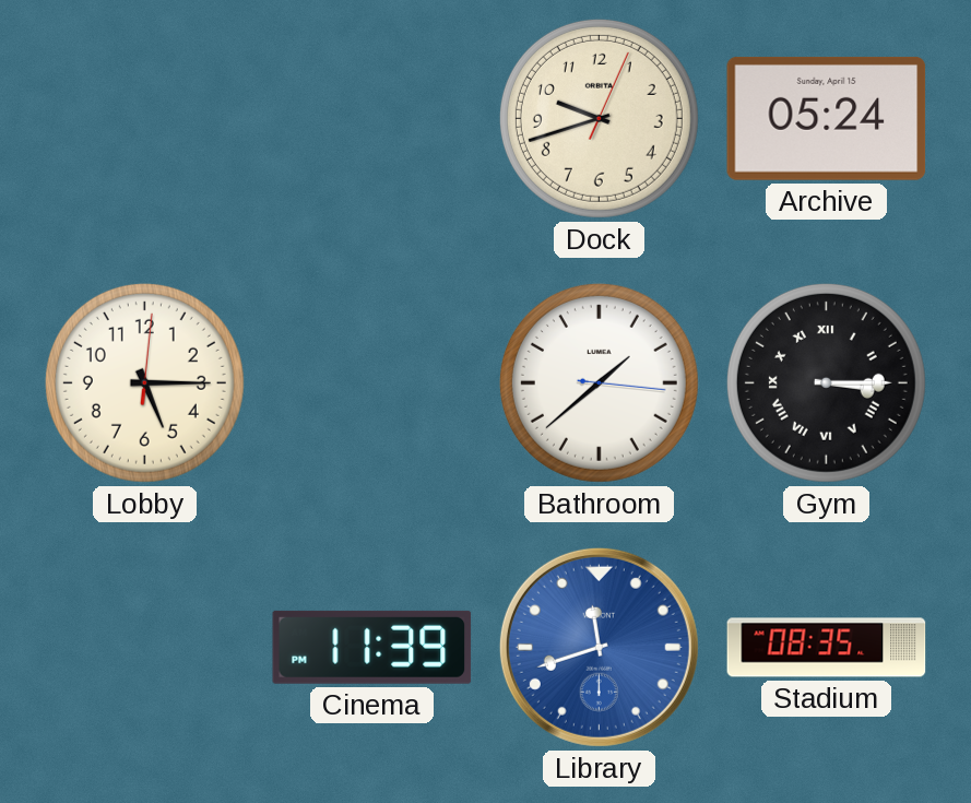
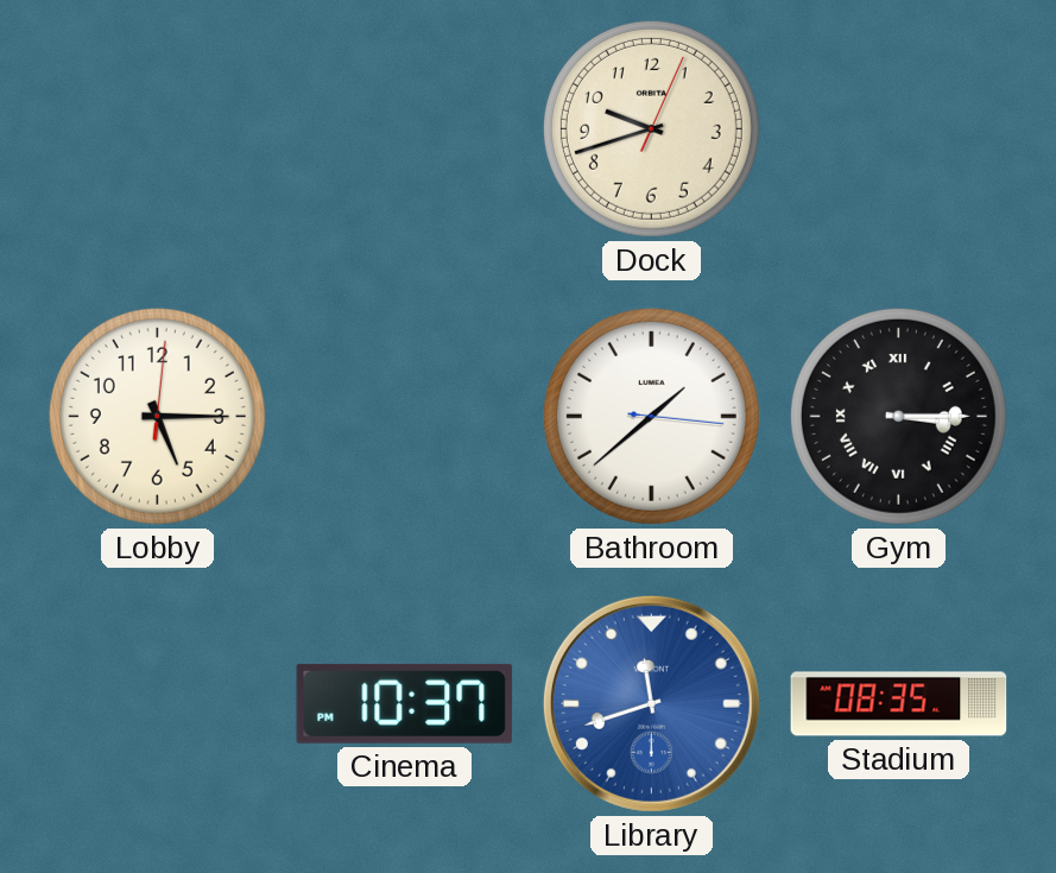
Archive: 05:24 -> none
Cinema: 11:39 -> 10:37
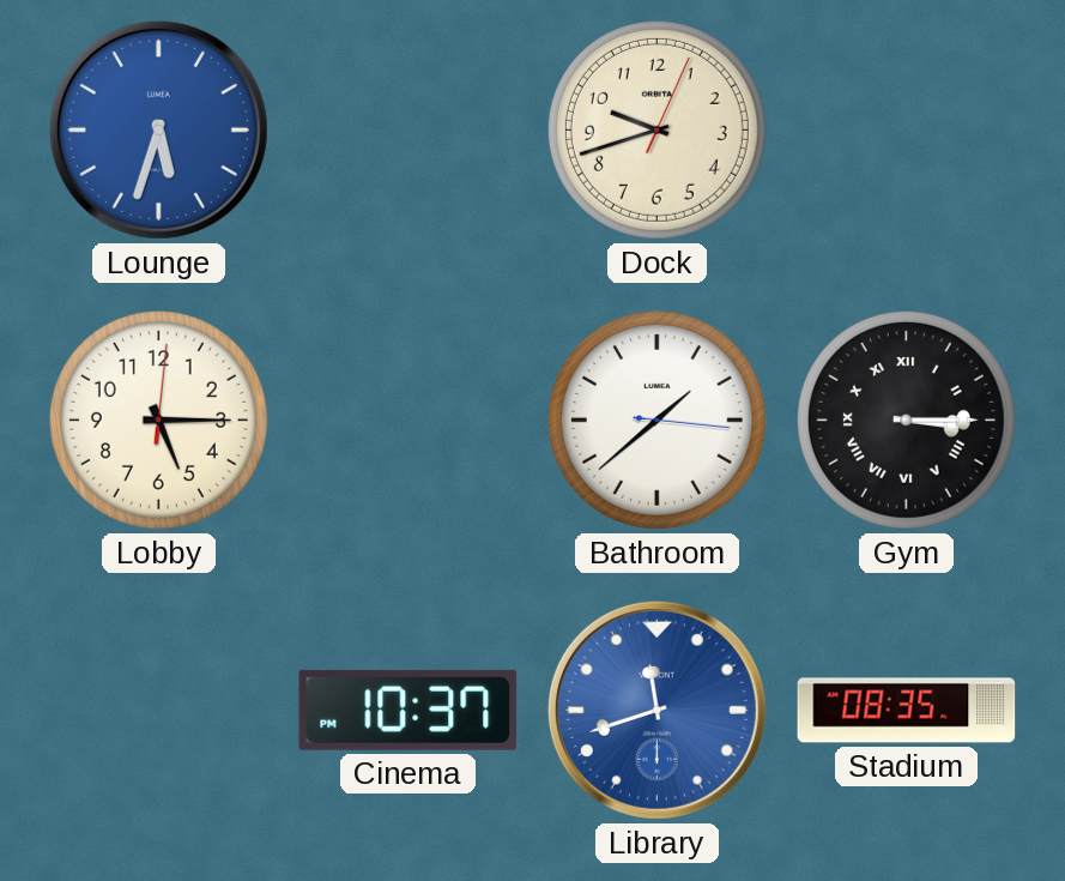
Lounge: none -> 5:33
